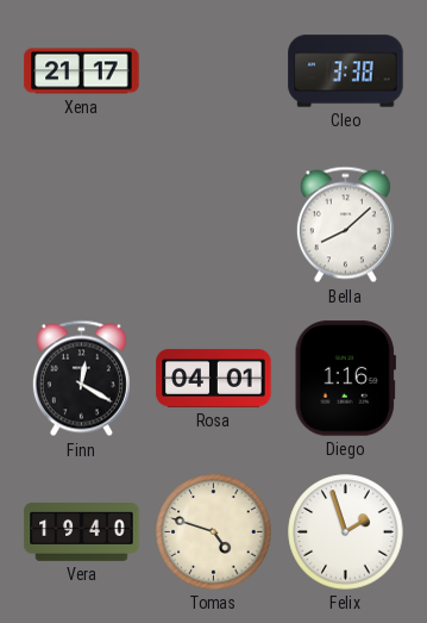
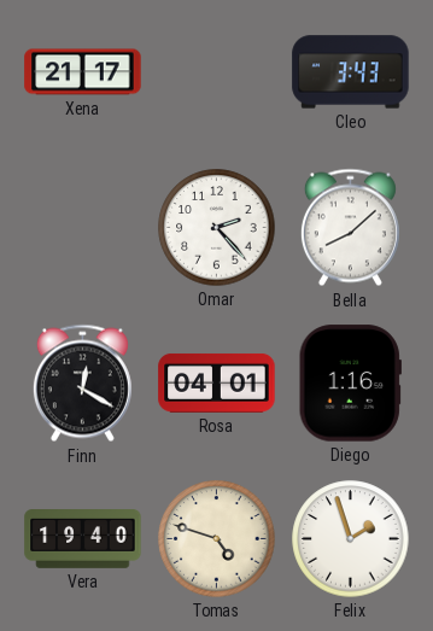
Cleo: 3:38 -> 3:43
Omar: none -> 2:23
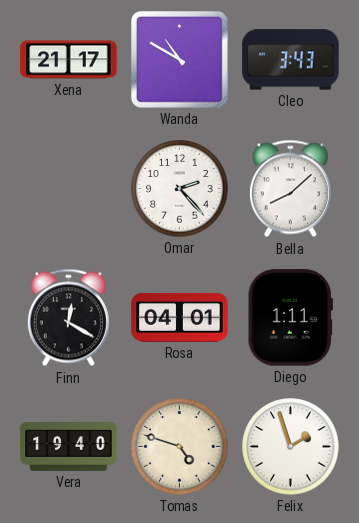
Wanda: none -> 10:50
Diego: 1:16 -> 1:11
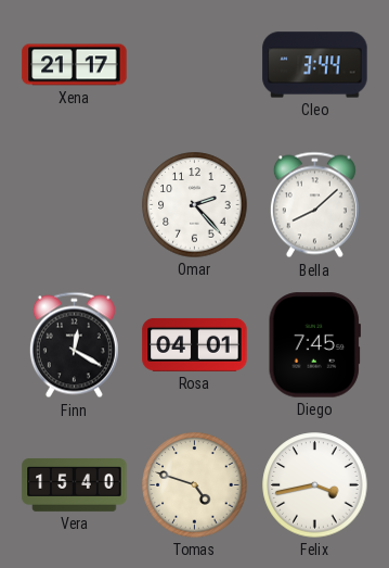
Wanda: 10:50 -> none
Cleo: 3:43 -> 3:44
Diego: 1:11 -> 7:45
Vera: 19:40 -> 15:40
Felix: 1:57 -> 3:43
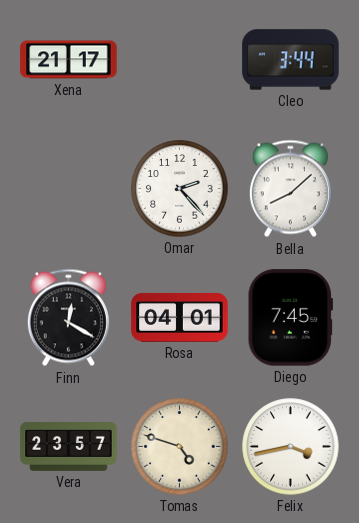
Vera: 15:40 -> 23:57
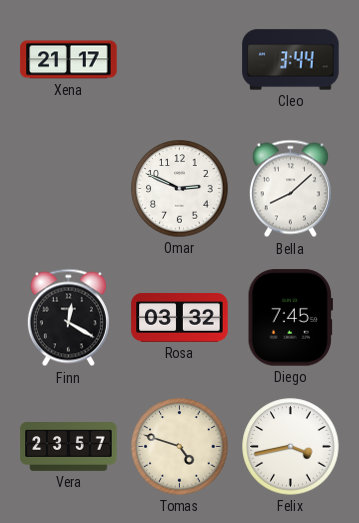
Omar: 2:23 -> 2:49
Rosa: 04:01 -> 03:32
